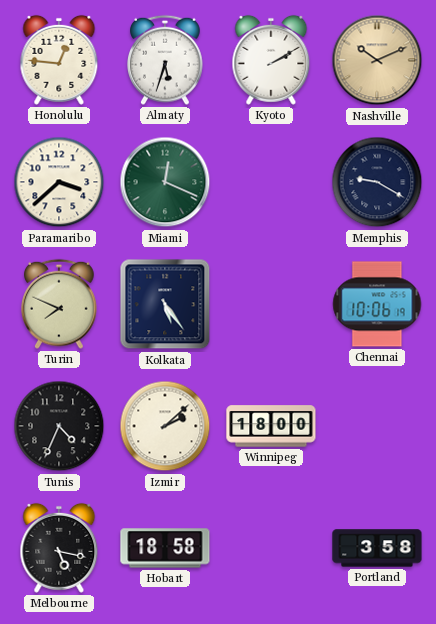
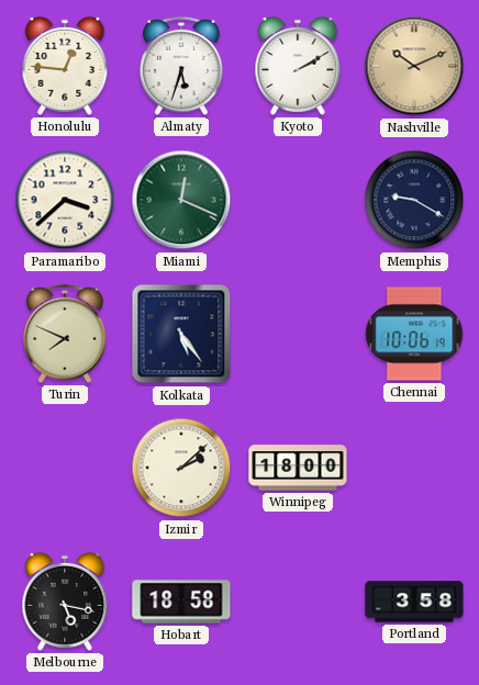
Tunis: 4:34 -> none
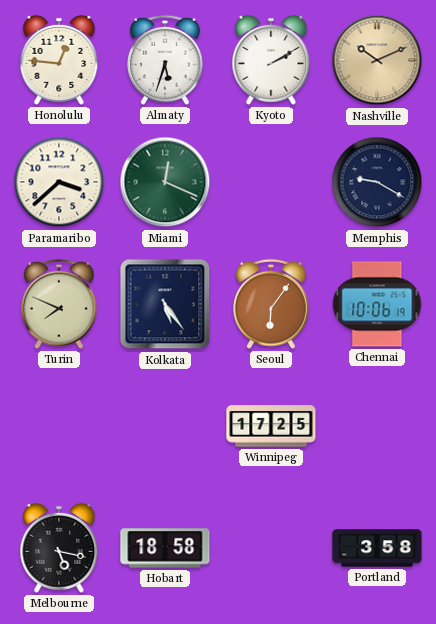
Seoul: none -> 6:06
Izmir: 2:08 -> none
Winnipeg: 18:00 -> 17:25
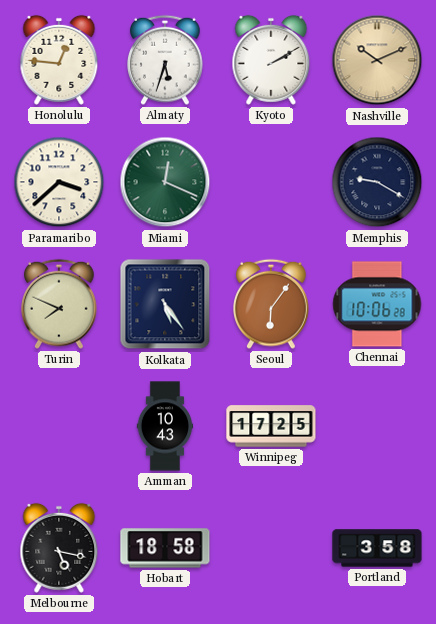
Chennai: 10:06:19 -> 10:06:28
Amman: none -> 10:43
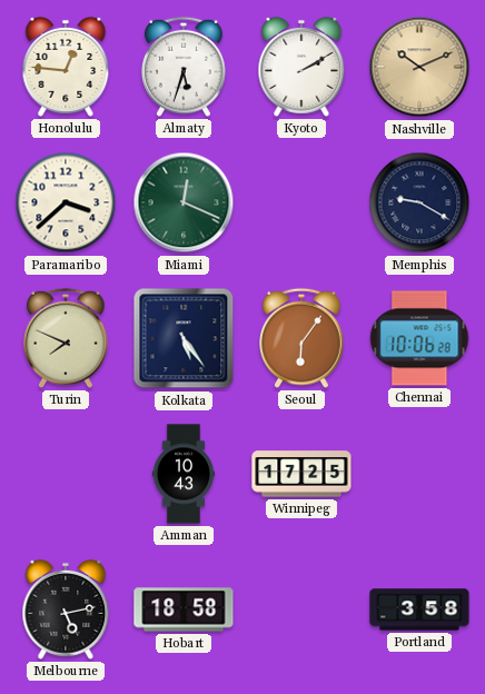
Melbourne: 5:17 -> 5:13
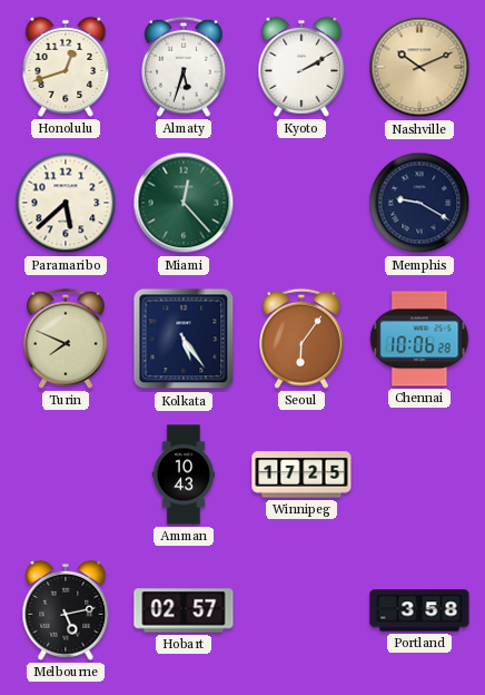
Honolulu: 12:46 -> 12:42
Paramaribo: 3:38 -> 5:38
Miami: 12:19 -> 12:23
Hobart: 18:58 -> 02:57
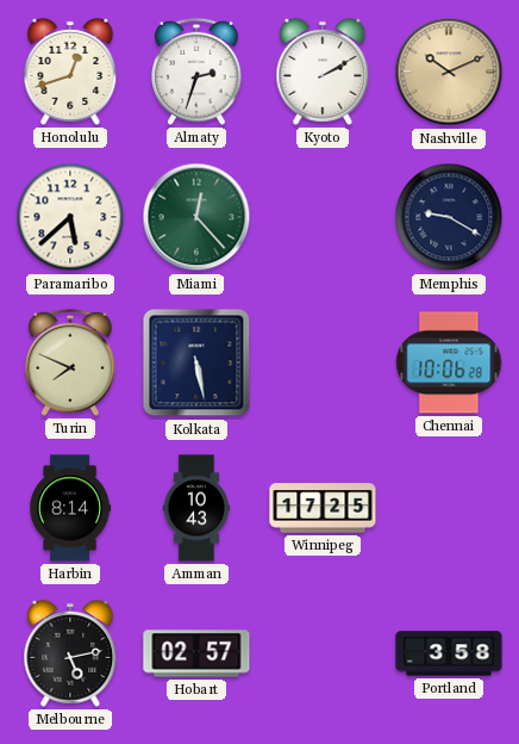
Almaty: 5:33 -> 2:33
Kolkata: 5:24 -> 5:28
Seoul: 6:06 -> none
Harbin: none -> 8:14
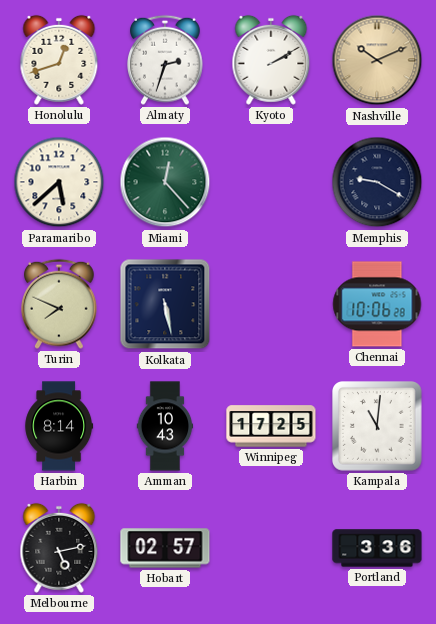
Kampala: none -> 11:01
Portland: 3:58 -> 3:36
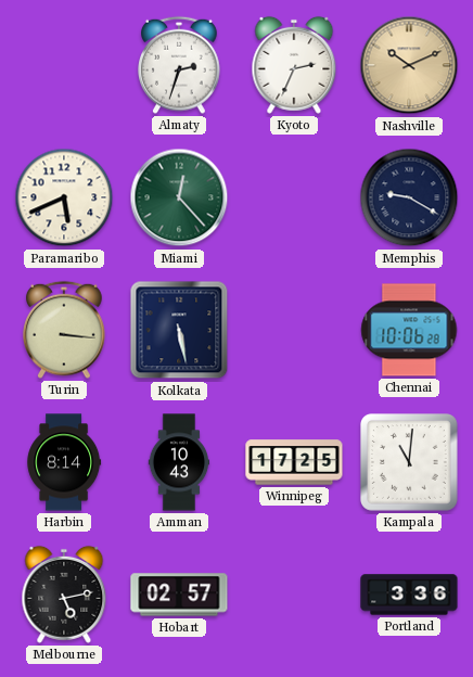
Honolulu: 12:42 -> none
Kyoto: 2:10 -> 2:34
Paramaribo: 5:38 -> 5:41
Turin: 7:49 -> 3:16
